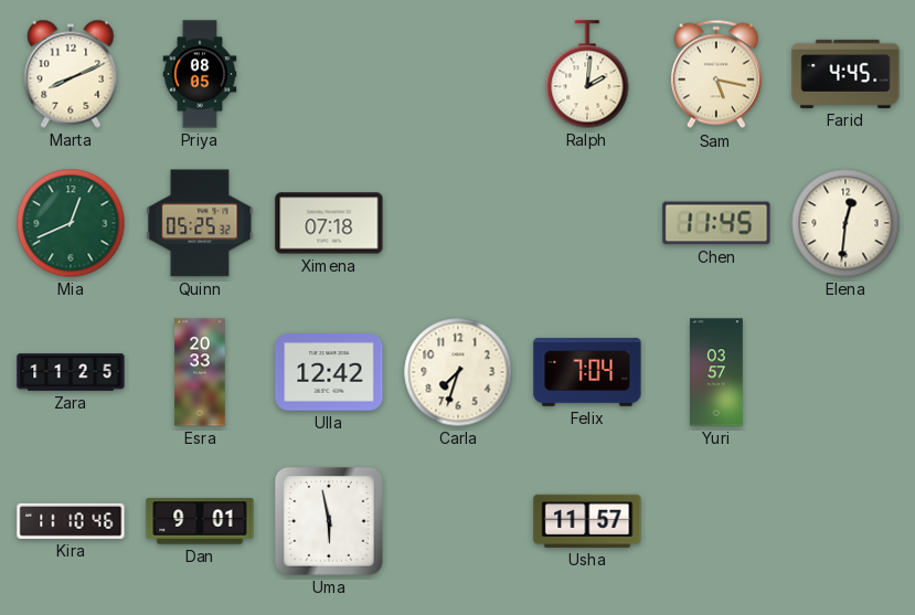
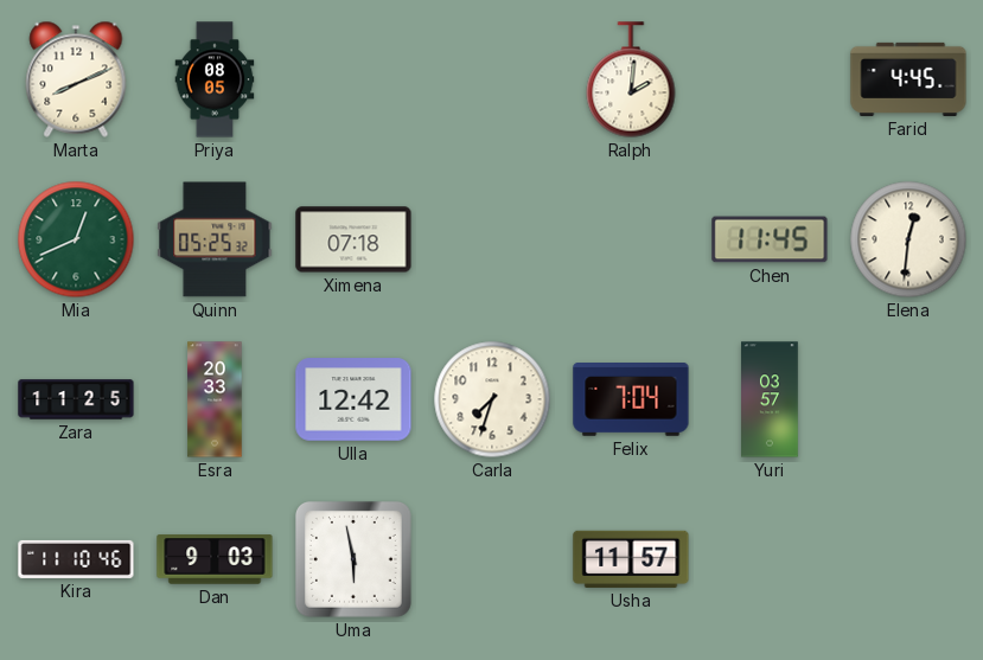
Sam: 5:17 -> none
Dan: 9:01 -> 9:03
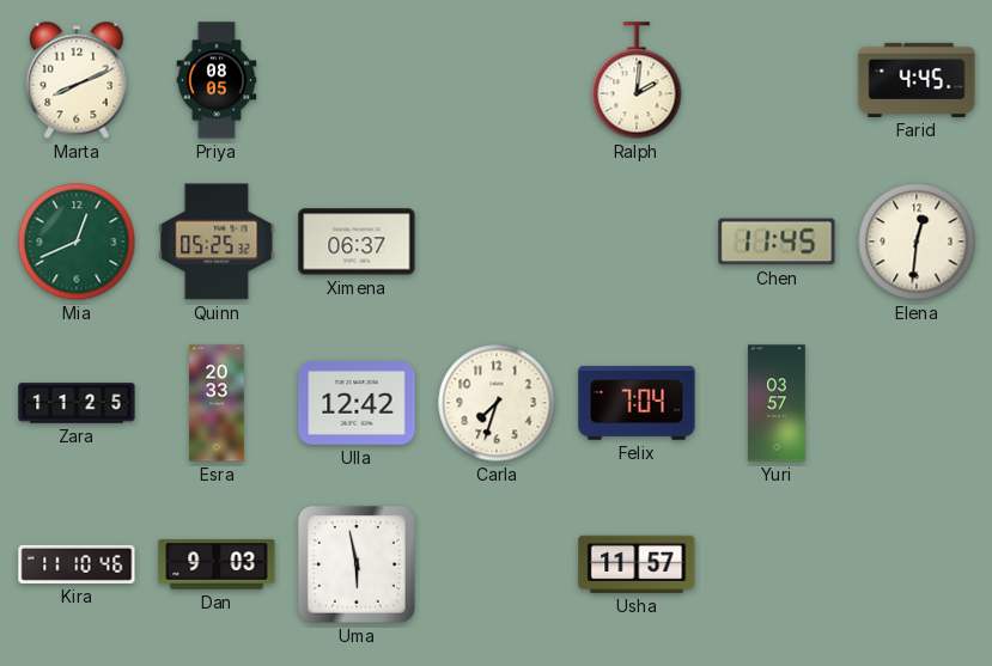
Ximena: 07:18 -> 06:37
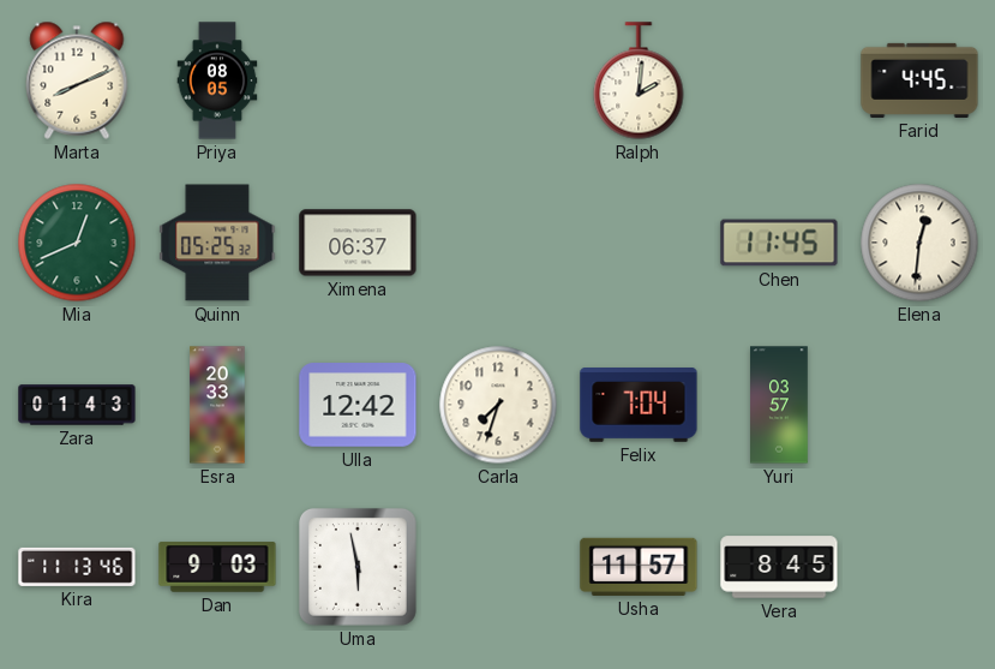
Zara: 11:25 -> 01:43
Kira: 11:10 -> 11:13
Vera: none -> 8:45
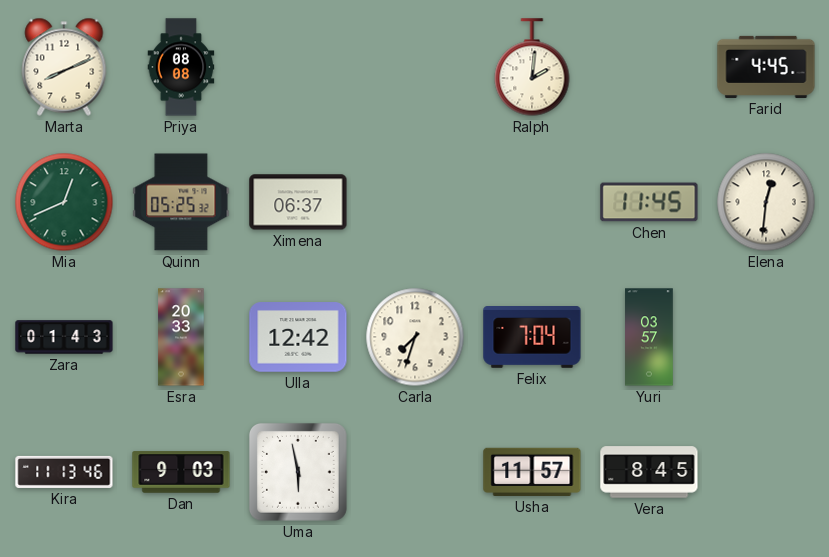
Priya: 08:05 -> 08:08
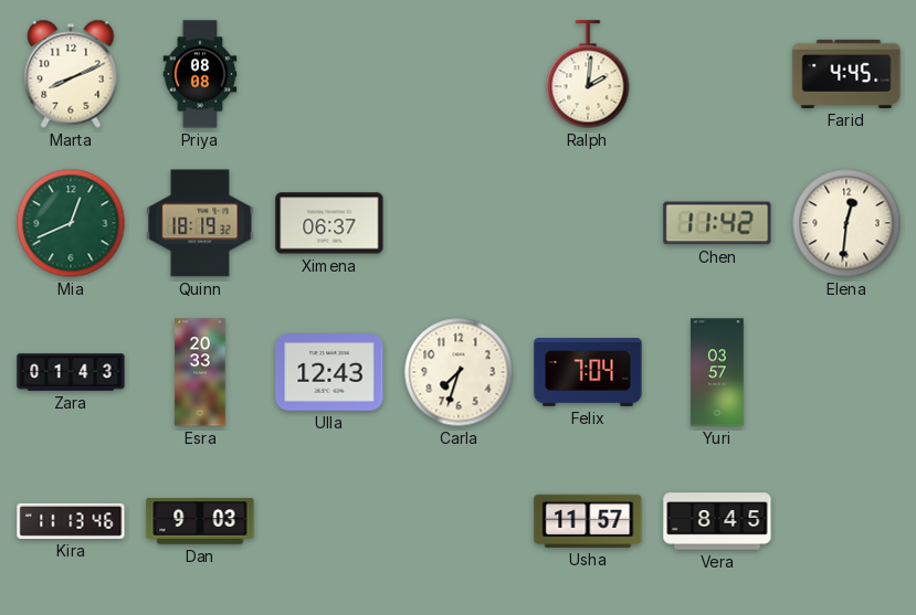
Quinn: 05:25 -> 18:19
Chen: 11:45 -> 11:42
Ulla: 12:42 -> 12:43
Uma: 5:58 -> none
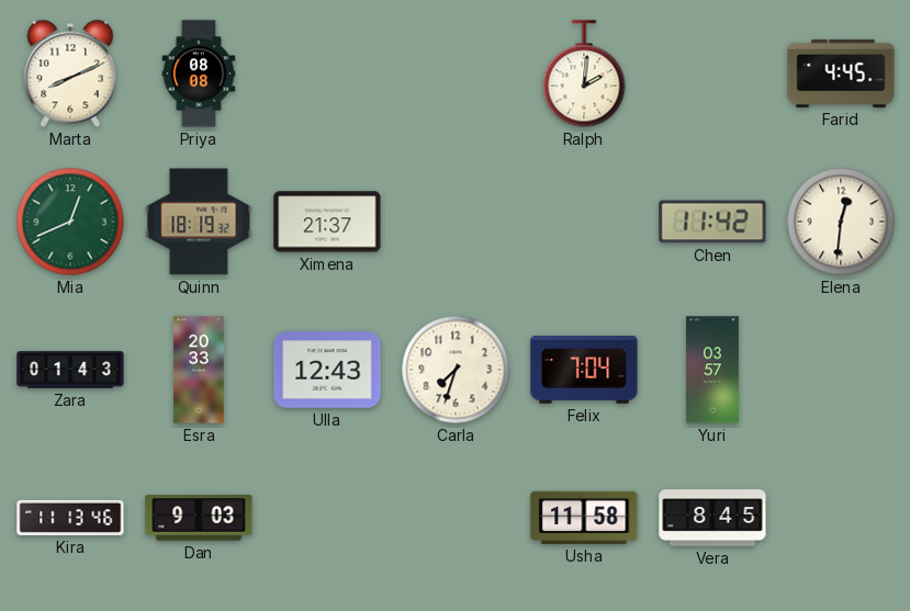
Ximena: 06:37 -> 21:37
Usha: 11:57 -> 11:58
